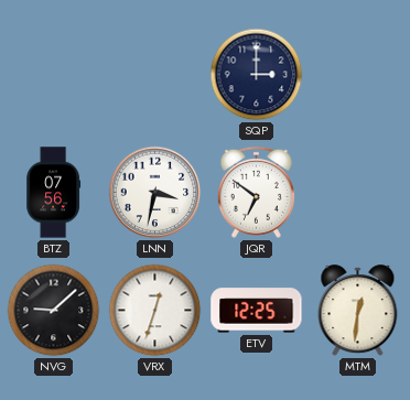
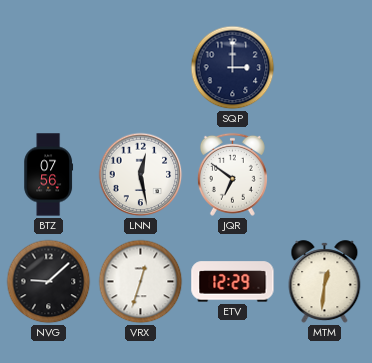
LNN: 3:32 -> 12:28
ETV: 12:25 -> 12:29
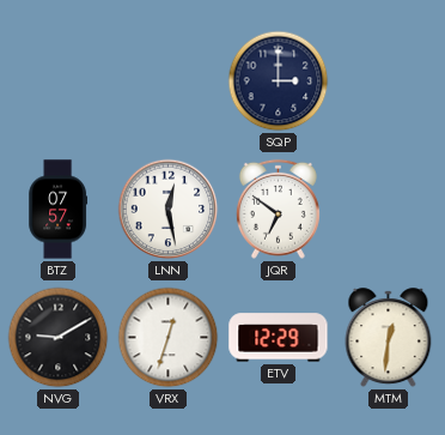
BTZ: 07:56 -> 07:57
NVG: 9:08 -> 9:10
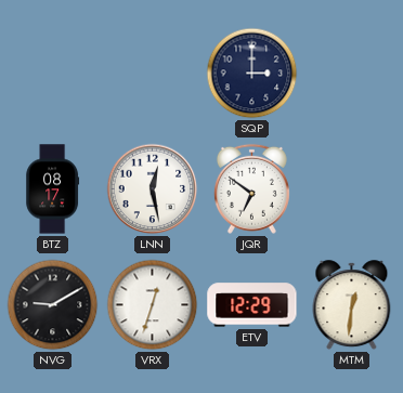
BTZ: 07:57 -> 08:17
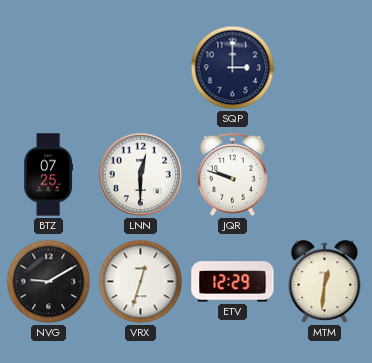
BTZ: 08:17 -> 07:25
LNN: 12:28 -> 12:30
JQR: 6:51 -> 9:48
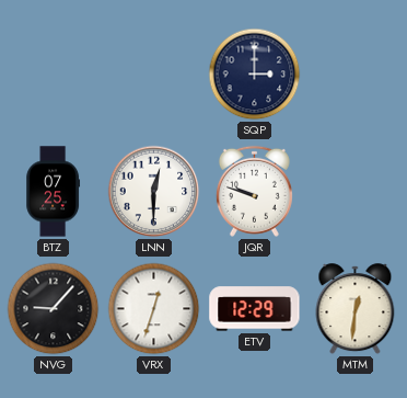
NVG: 9:10 -> 9:07
